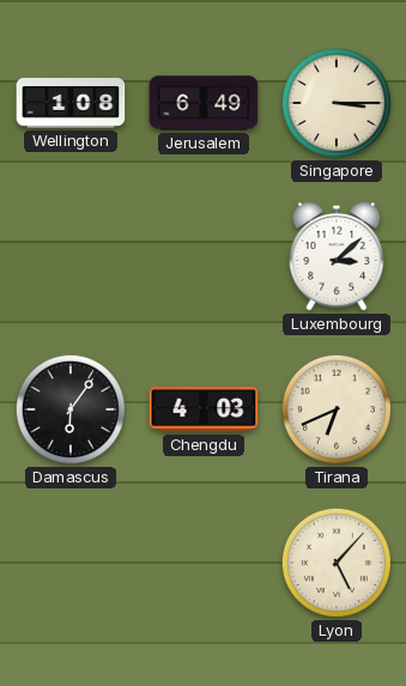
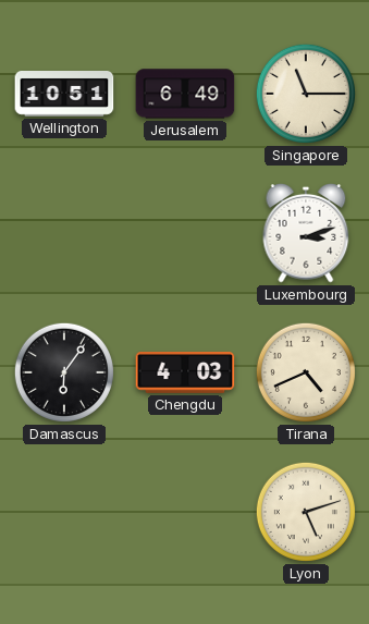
Wellington: 1:08 -> 10:51
Singapore: 3:15 -> 11:15
Luxembourg: 3:08 -> 3:12
Tirana: 6:41 -> 4:41
Lyon: 5:07 -> 5:12
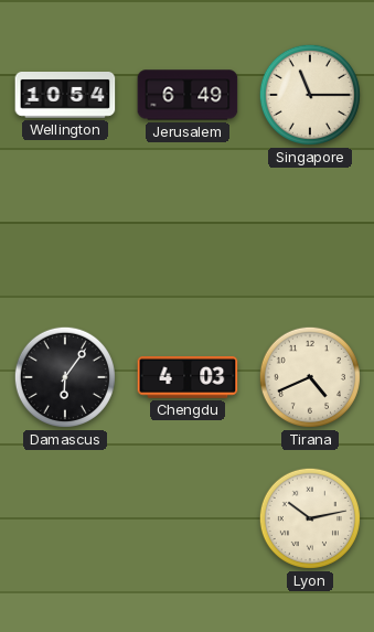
Wellington: 10:51 -> 10:54
Luxembourg: 3:12 -> none
Lyon: 5:12 -> 10:13
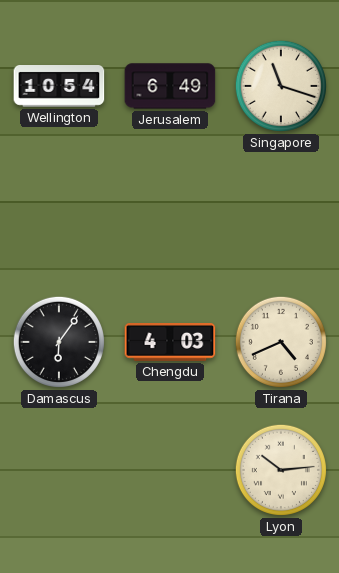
Singapore: 11:15 -> 11:18
Lyon: 10:13 -> 10:14
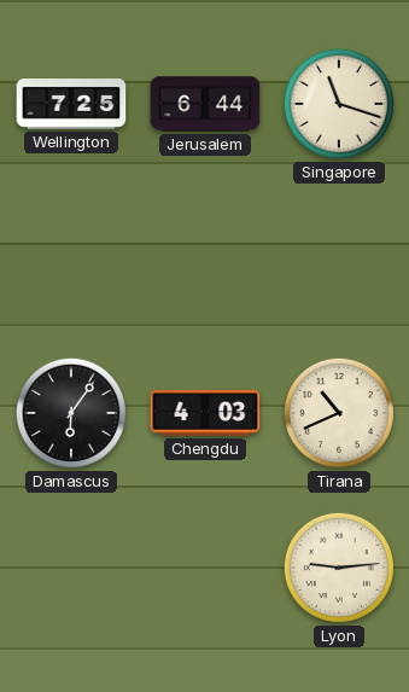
Wellington: 10:54 -> 7:25
Jerusalem: 6:49 -> 6:44
Tirana: 4:41 -> 10:41
Lyon: 10:14 -> 9:14
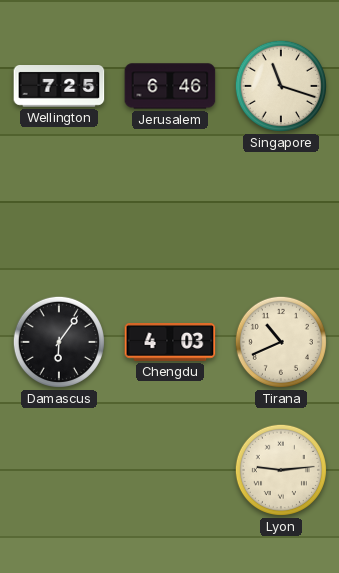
Jerusalem: 6:44 -> 6:46
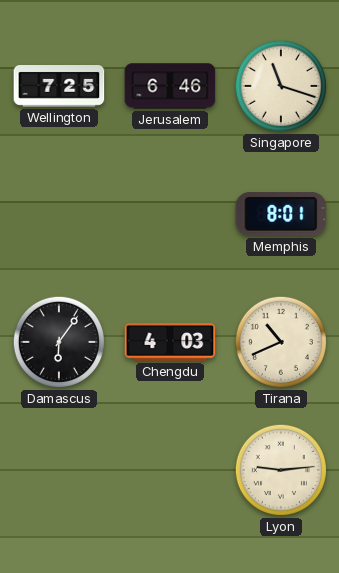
Memphis: none -> 8:01
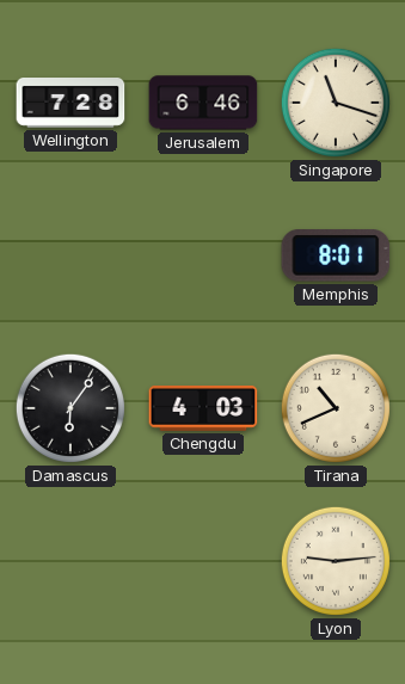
Wellington: 7:25 -> 7:28
